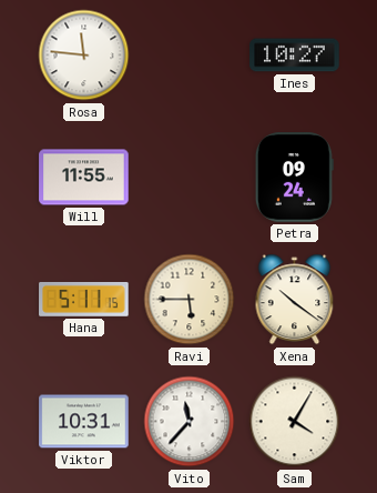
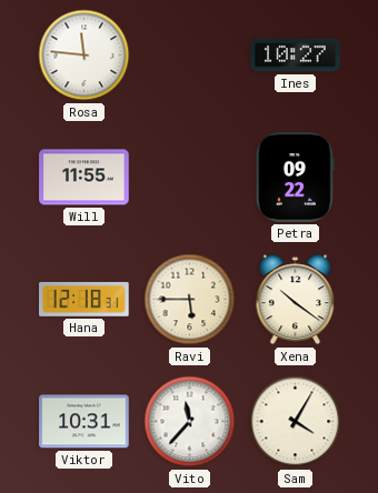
Petra: 09:24 -> 09:22
Hana: 5:11 -> 12:18
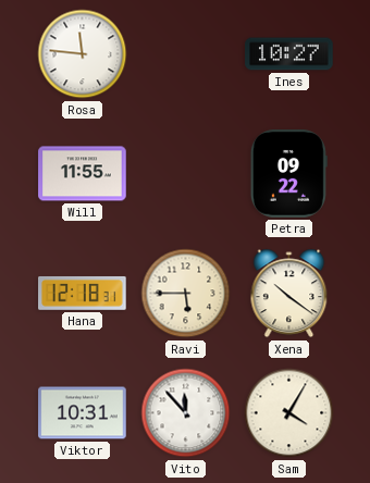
Vito: 11:37 -> 11:53
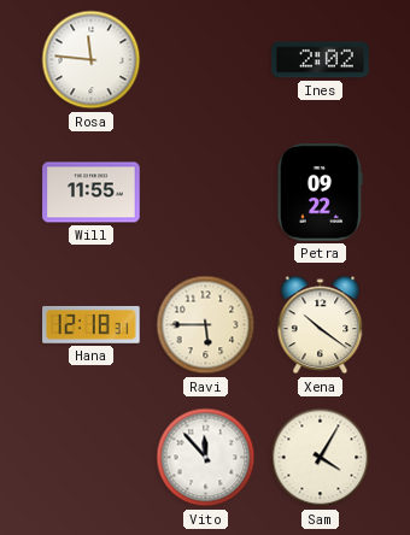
Ines: 10:27 -> 2:02
Viktor: 10:31 -> none
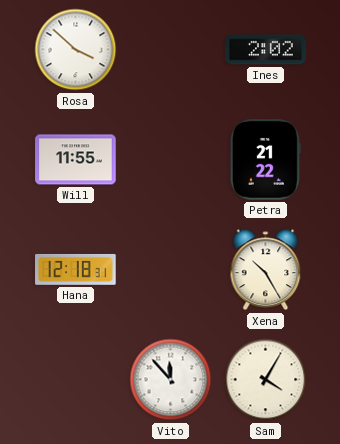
Rosa: 11:46 -> 3:52
Petra: 09:22 -> 21:22
Ravi: 5:45 -> none
Xena: 10:21 -> 10:25
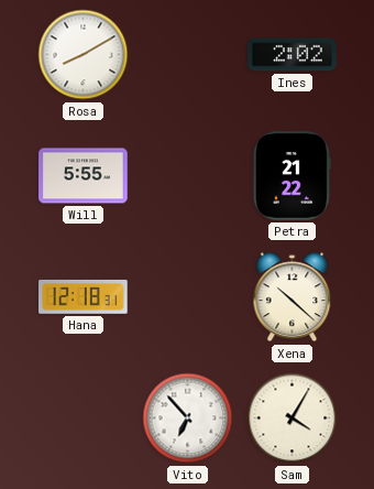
Rosa: 3:52 -> 8:10
Will: 11:55 -> 5:55
Xena: 10:25 -> 10:22
Vito: 11:53 -> 6:53
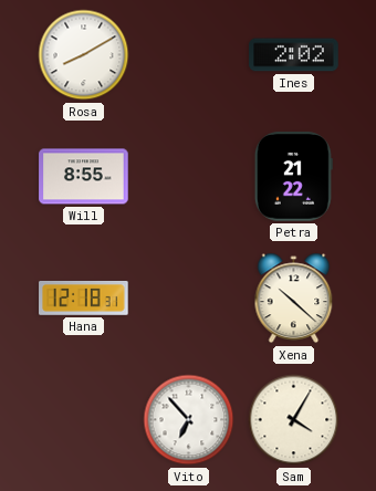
Will: 5:55 -> 8:55
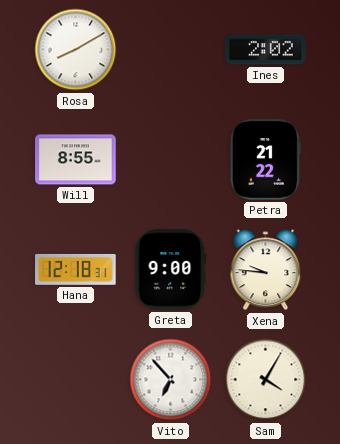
Greta: none -> 9:00
Xena: 10:22 -> 9:46
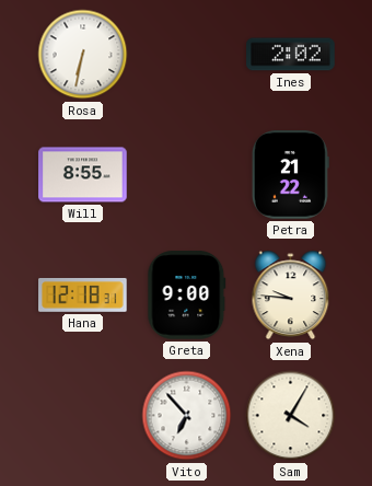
Rosa: 8:10 -> 6:32
